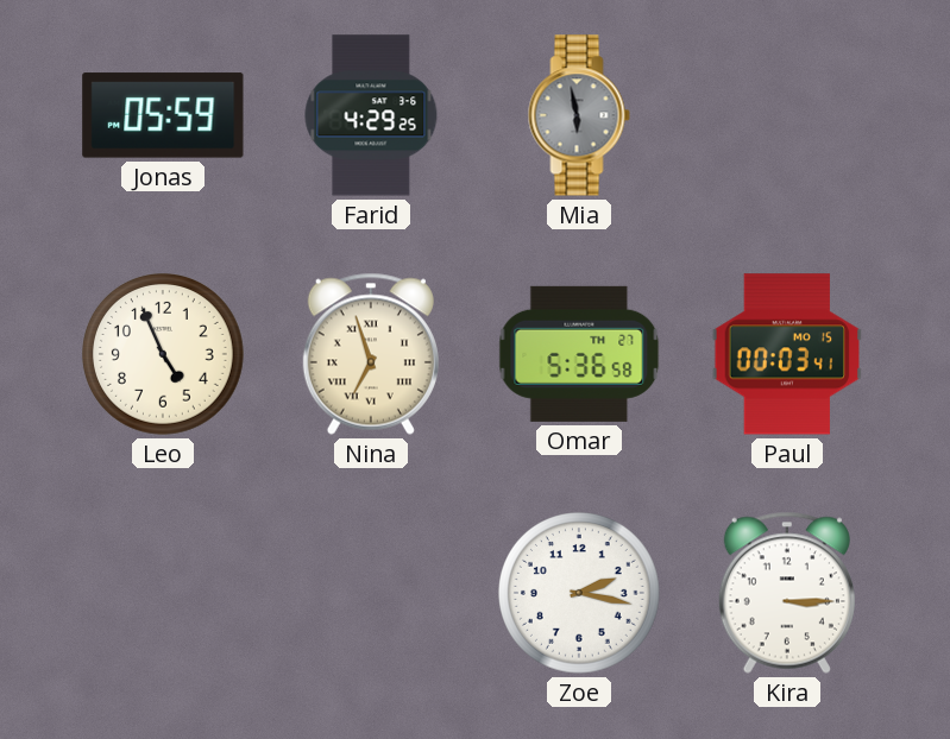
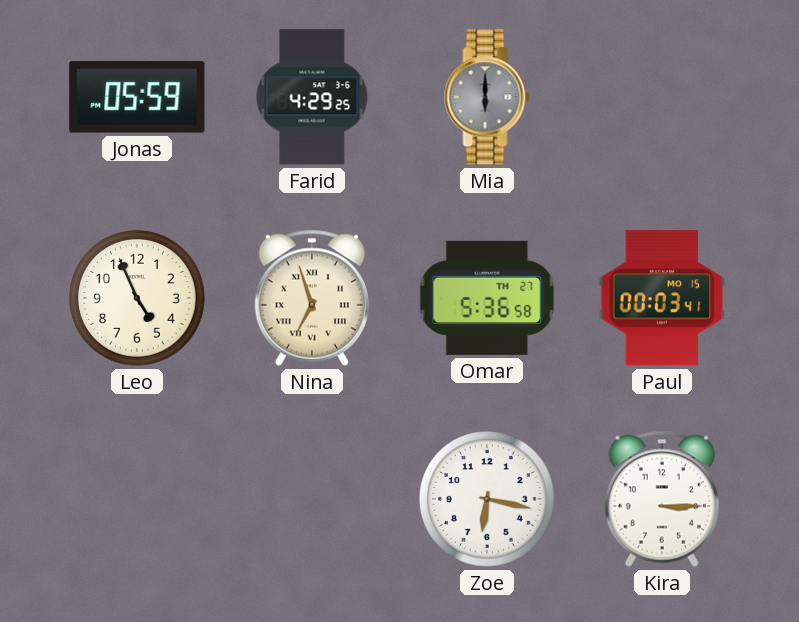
Mia: 5:58 -> 6:00
Zoe: 2:17 -> 6:17
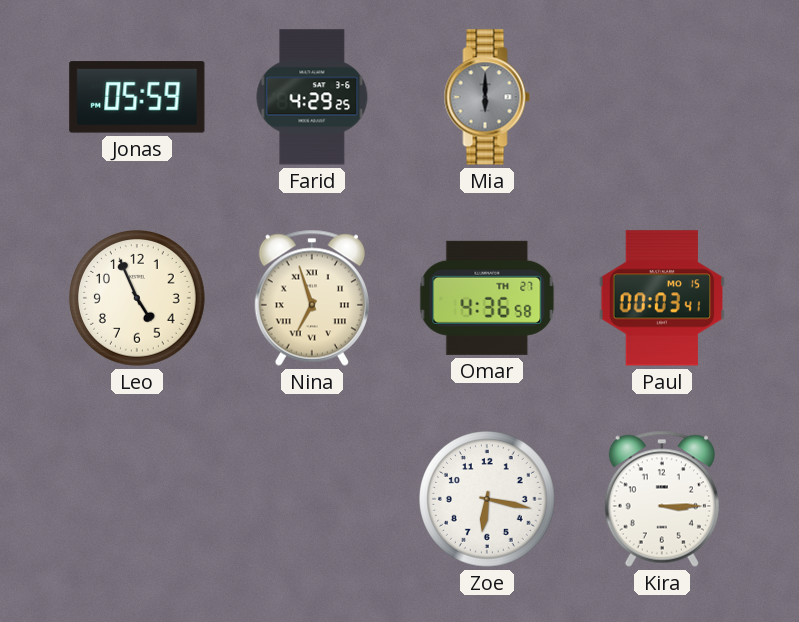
Omar: 5:36 -> 4:36
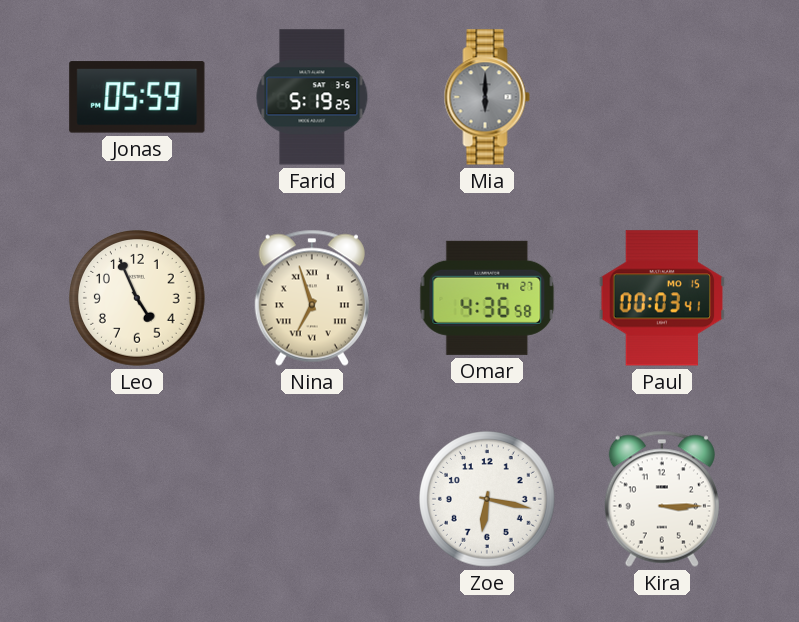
Farid: 4:29 -> 5:19
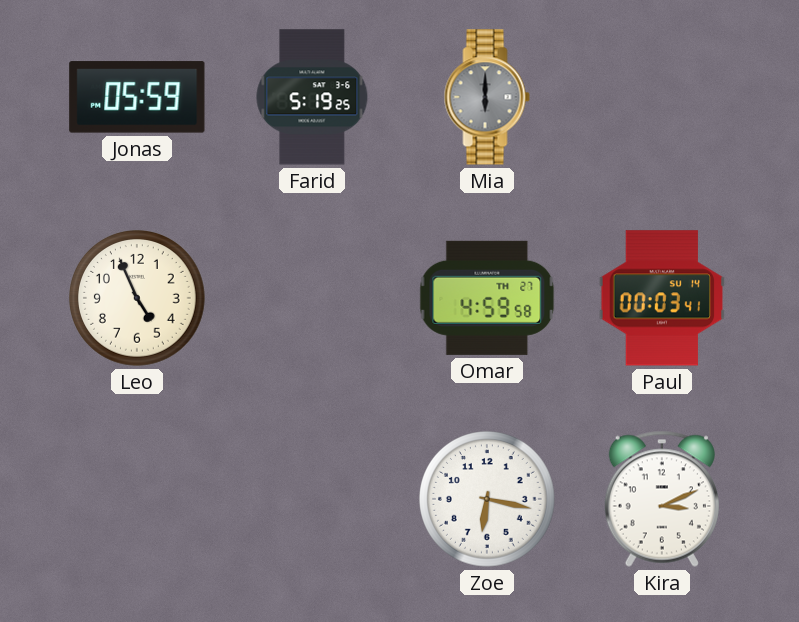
Nina: 6:57 -> none
Omar: 4:36 -> 4:59
Paul date: MO 15 -> SU 14
Kira: 3:15 -> 3:11
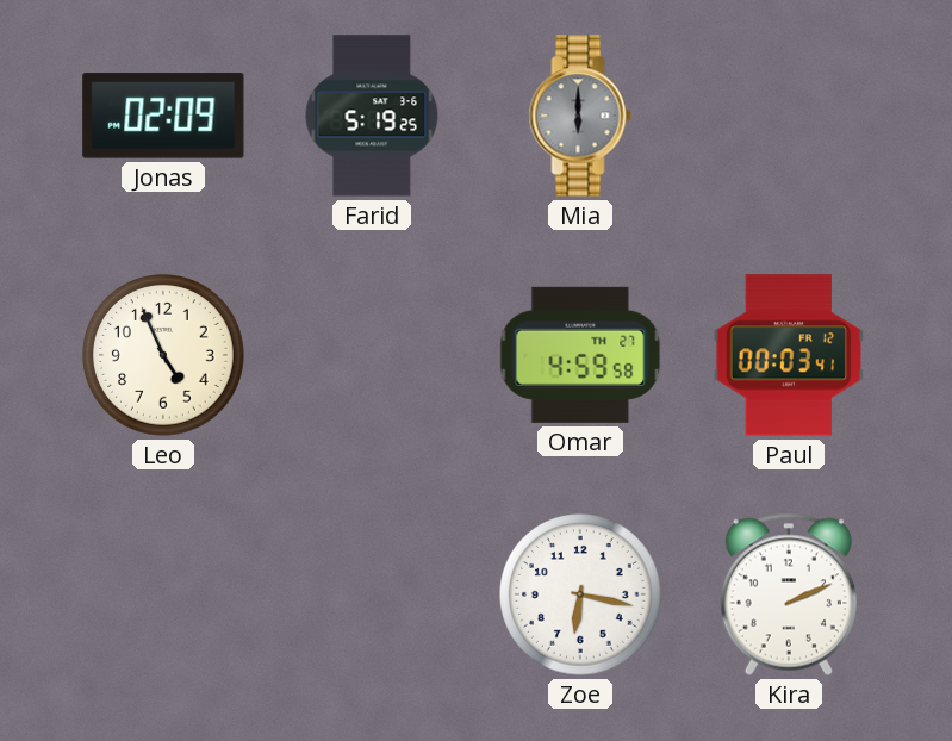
Jonas: 05:59 -> 02:09
Paul date: SU 14 -> FR 12
Kira: 3:11 -> 2:11
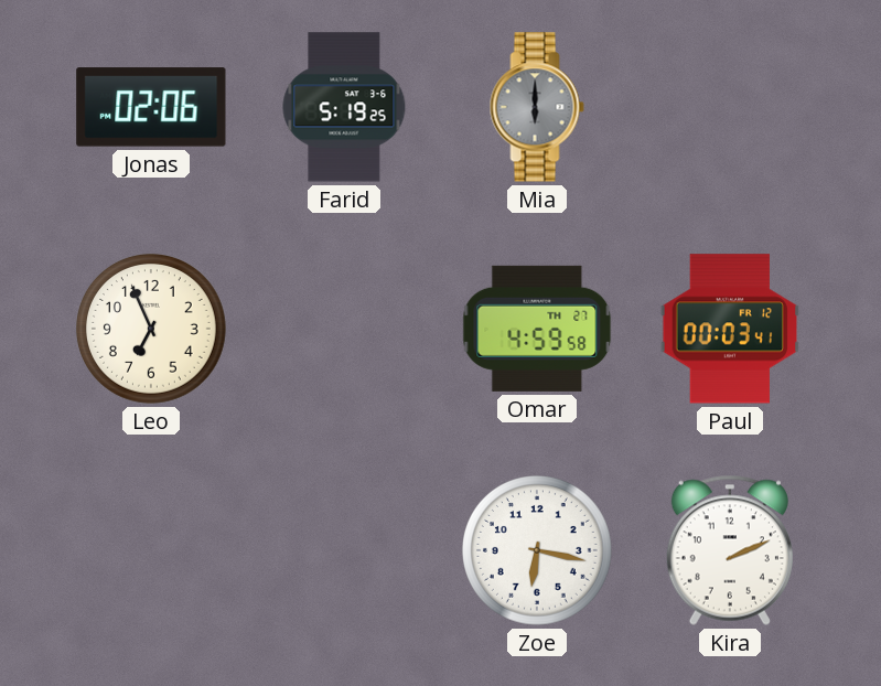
Jonas: 02:09 -> 02:06
Leo: 4:56 -> 6:56
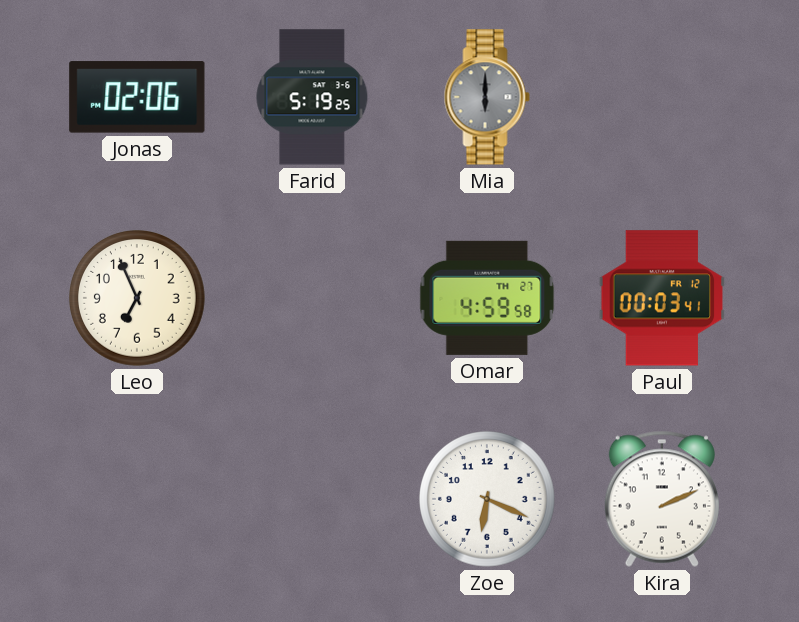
Zoe: 6:17 -> 6:19
